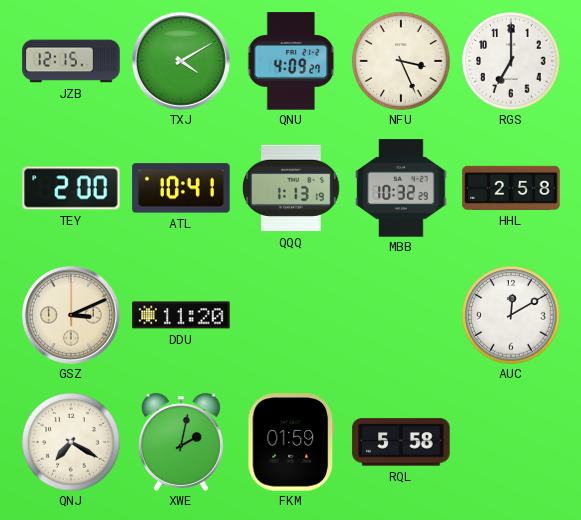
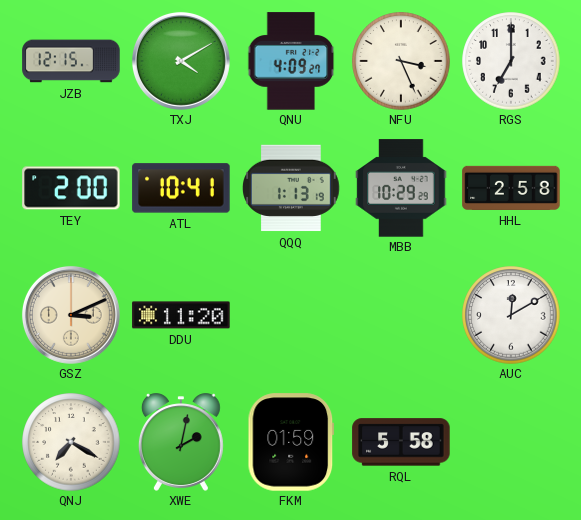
MBB: 10:32 -> 10:29
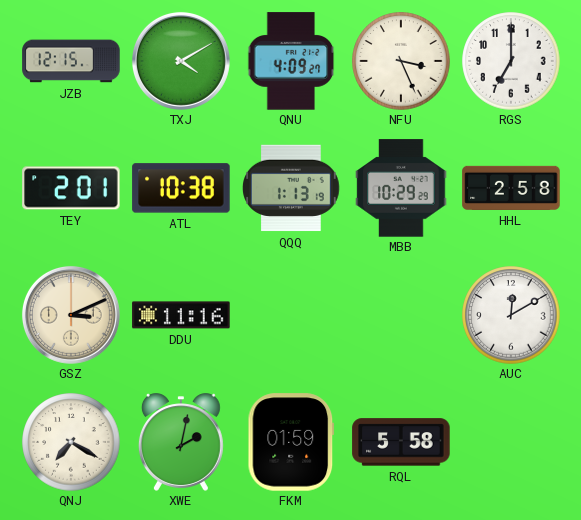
TEY: 2:00 -> 2:01
ATL: 10:41 -> 10:38
DDU: 11:20 -> 11:16
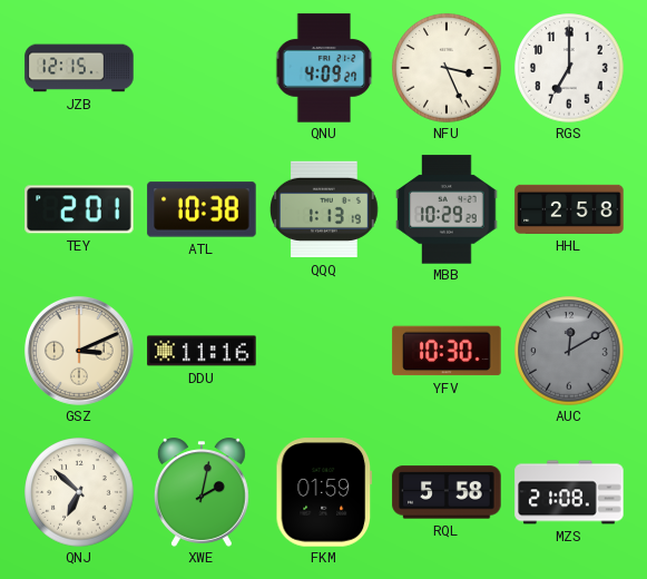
TXJ: 4:10 -> none
YFV: none -> 10:30
AUC dial: white -> grey
QNJ: 7:20 -> 6:52
MZS: none -> 21:08
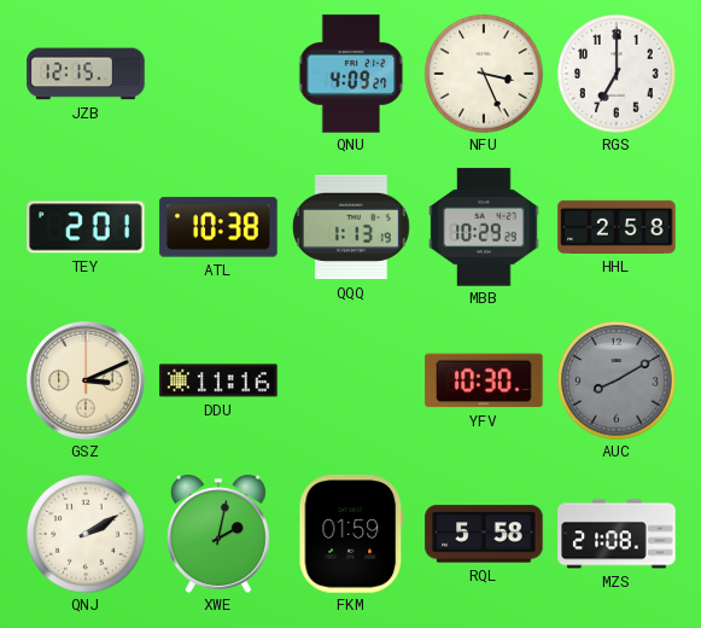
AUC: 12:10 -> 8:10
QNJ: 6:52 -> 2:10
